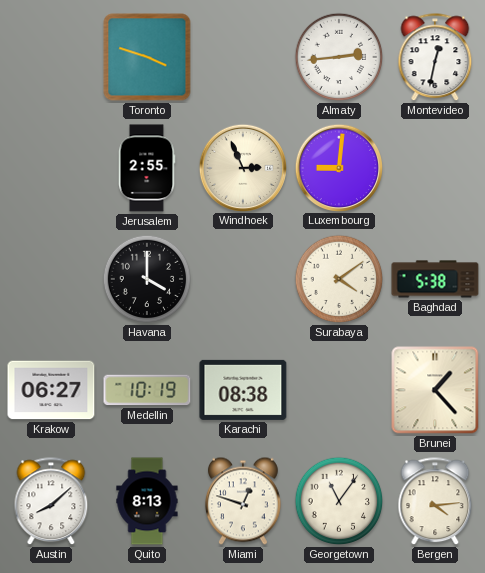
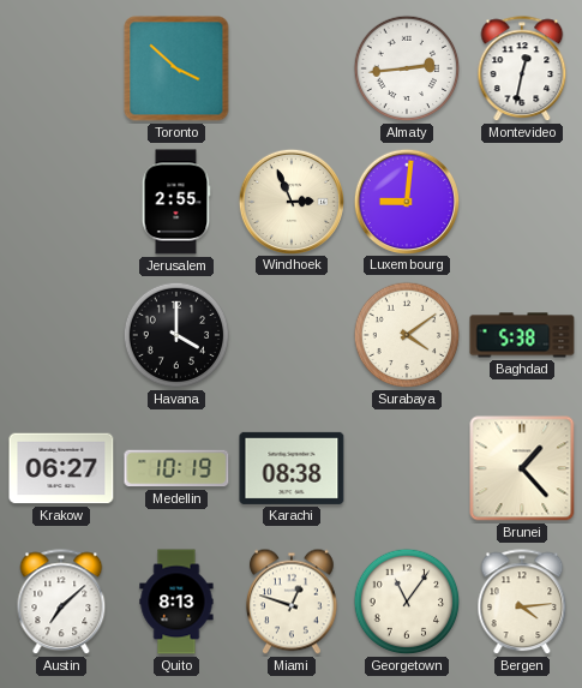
Toronto: 3:48 -> 3:52
Austin: 8:08 -> 7:08
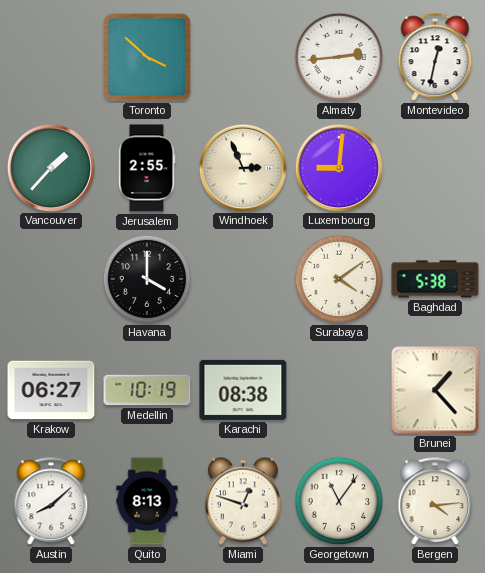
Vancouver: none -> 1:37
Austin: 7:08 -> 8:08
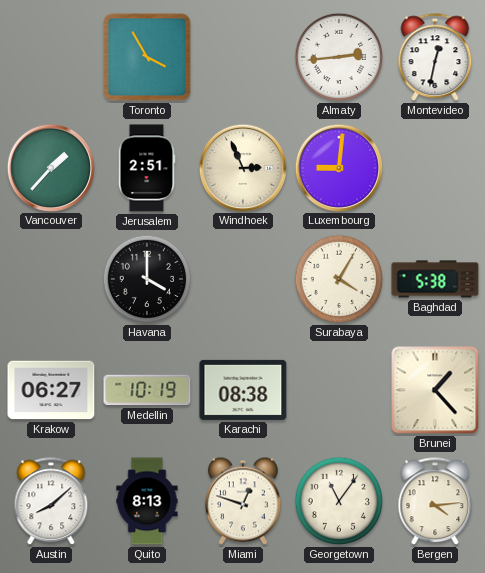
Toronto: 3:52 -> 3:55
Jerusalem: 2:55 -> 2:51
Surabaya: 4:09 -> 4:05
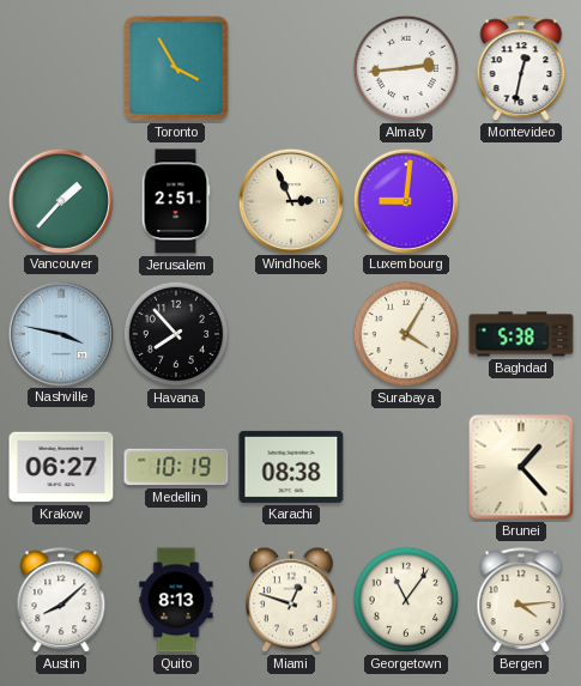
Nashville: none -> 3:47
Havana: 4:00 -> 7:53
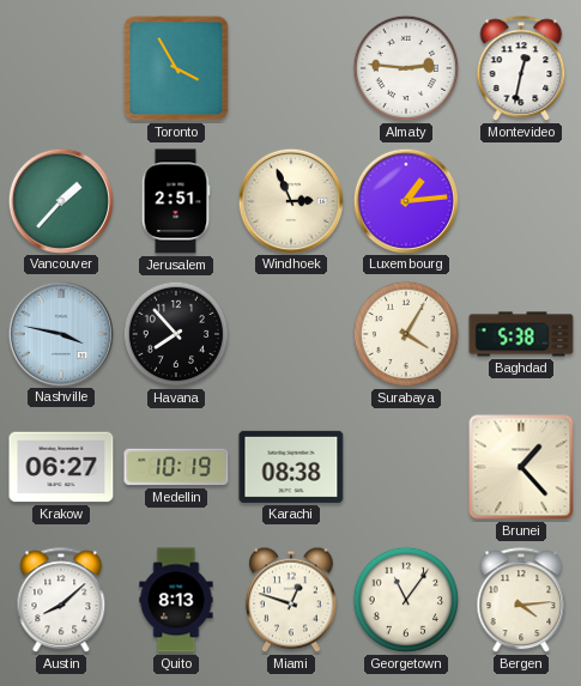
Almaty: 2:44 -> 2:46
Luxembourg: 9:01 -> 1:14
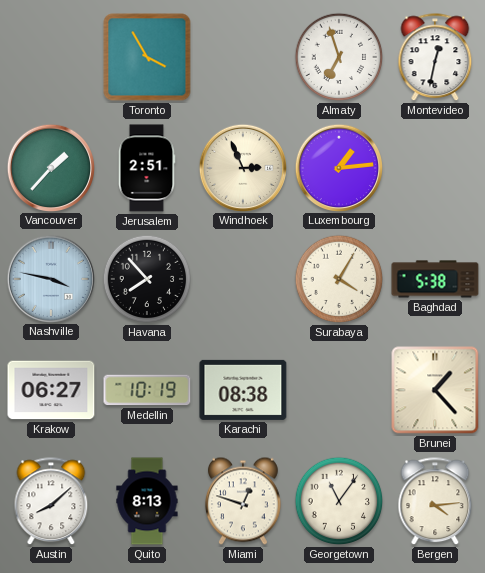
Almaty: 2:46 -> 6:57
